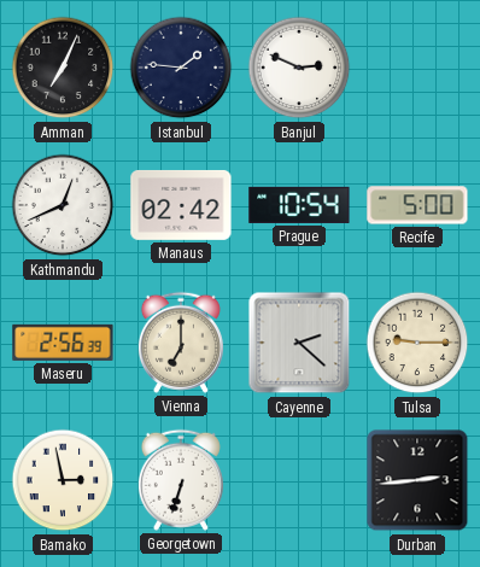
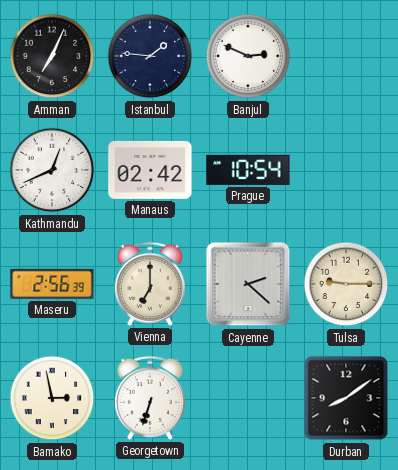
Recife: 5:00 -> none
Durban: 2:44 -> 8:09
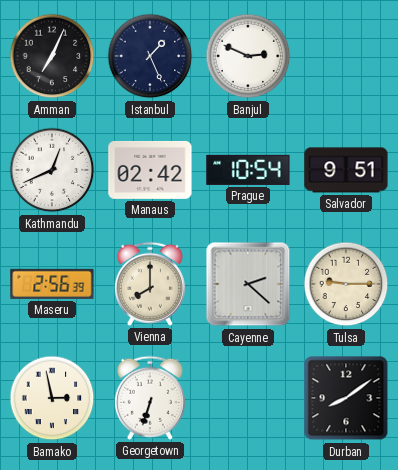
Istanbul: 1:46 -> 1:26
Salvador: none -> 9:51
Vienna: 7:00 -> 8:00
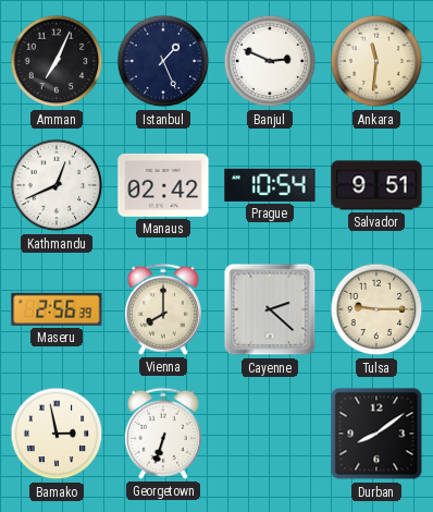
Ankara: none -> 11:31
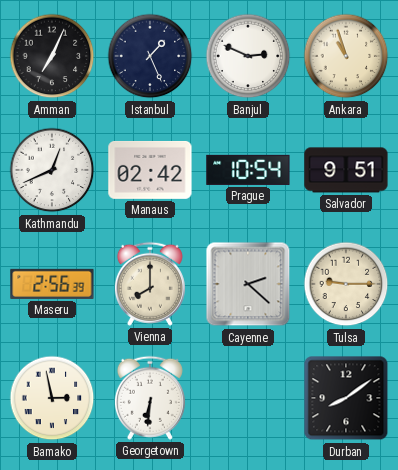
Ankara: 11:31 -> 10:57
Georgetown: 6:33 -> 6:31
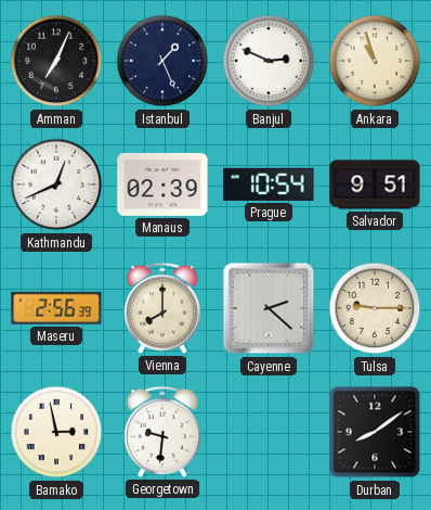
Manaus: 02:42 -> 02:39
Georgetown: 6:31 -> 9:31
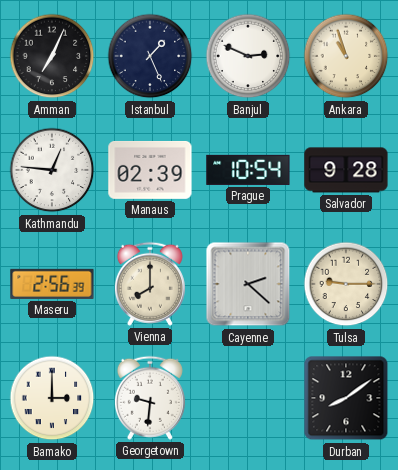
Kathmandu: 12:41 -> 12:46
Salvador: 9:51 -> 9:28
Bamako: 2:58 -> 3:00
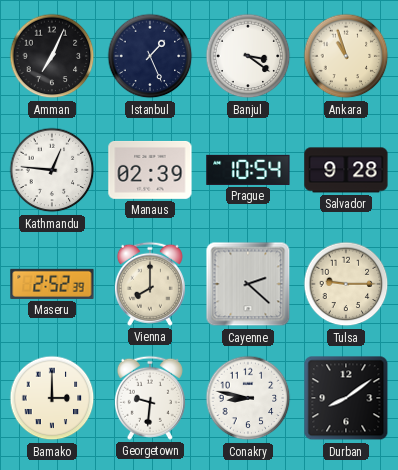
Banjul: 2:49 -> 3:21
Maseru: 2:56 -> 2:52
Conakry: none -> 8:47
